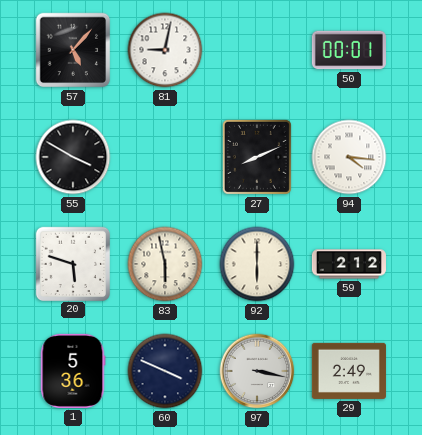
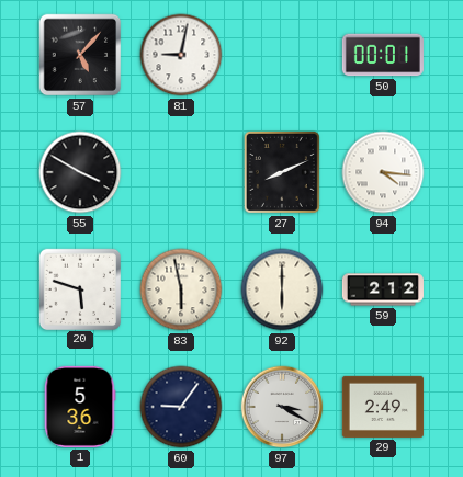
60: 3:49 -> 9:06
97: 3:17 -> 3:20
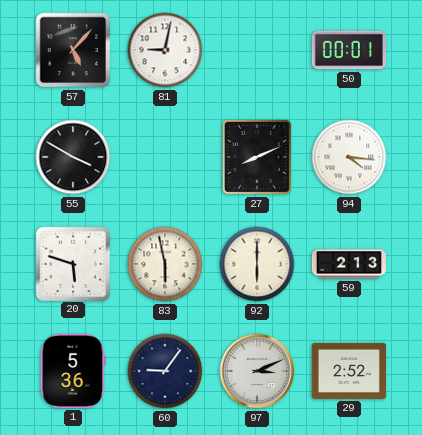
59: 2:12 -> 2:13
97: 3:20 -> 3:11
29: 2:49 -> 2:52
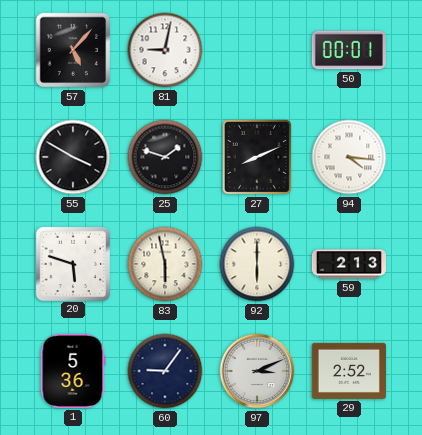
25: none -> 1:48
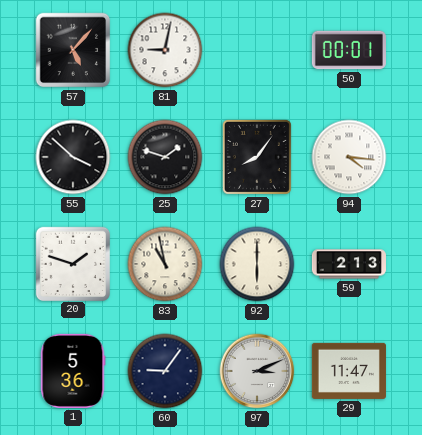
55: 3:50 -> 3:52
27: 8:11 -> 8:06
20: 5:48 -> 1:48
83: 5:58 -> 10:58
29: 2:52 -> 11:47
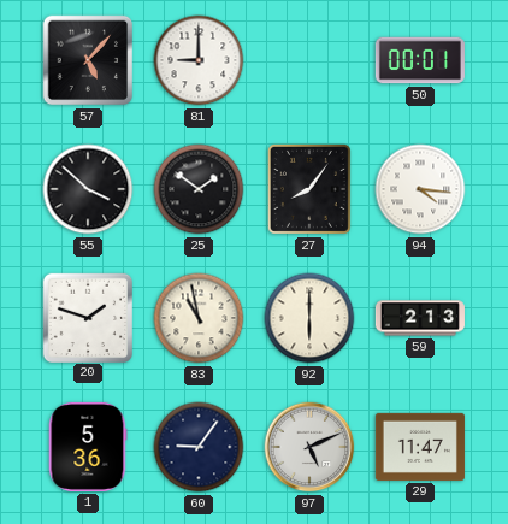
81: 9:02 -> 9:00
25: 1:48 -> 1:51
97: 3:11 -> 5:11
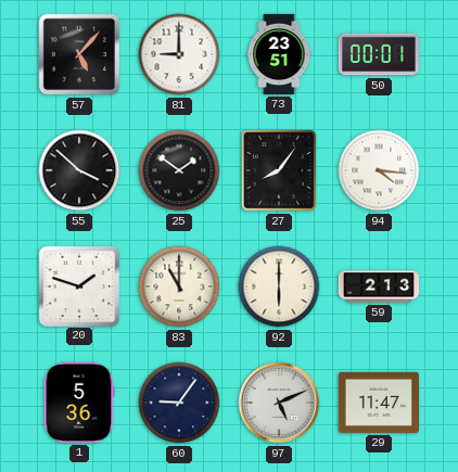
73: none -> 23:51
83: 10:58 -> 11:00
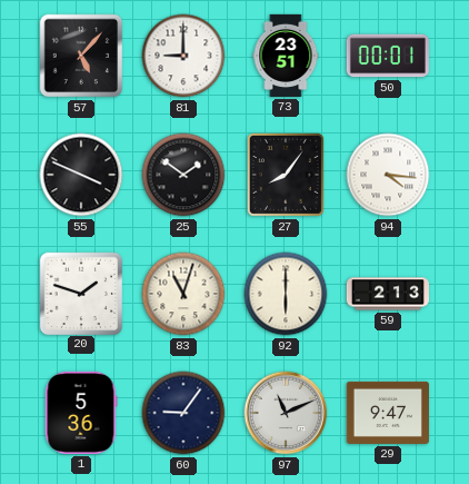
55: 3:52 -> 3:49
83: 11:00 -> 11:03
97: 5:11 -> 11:11
29: 11:47 -> 9:47
